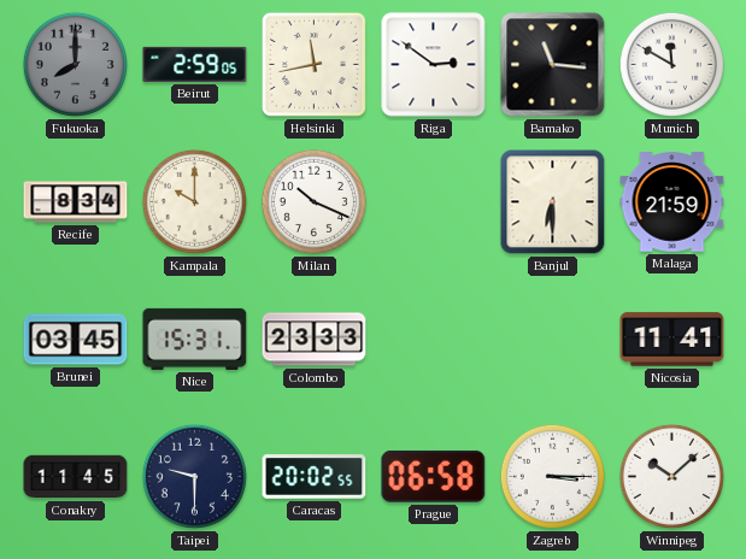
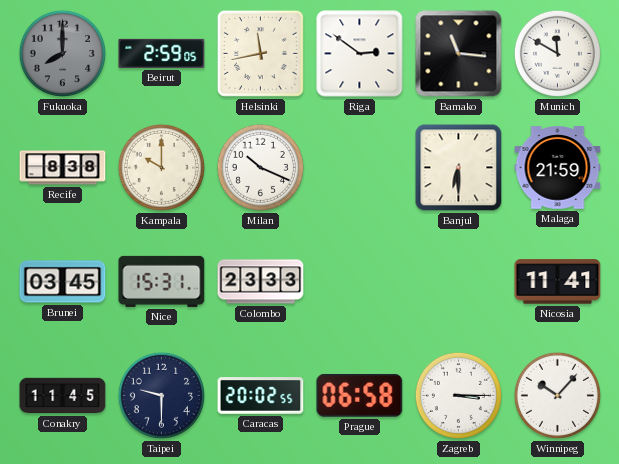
Recife: 8:34 -> 8:38
Winnipeg: 10:08 -> 10:07
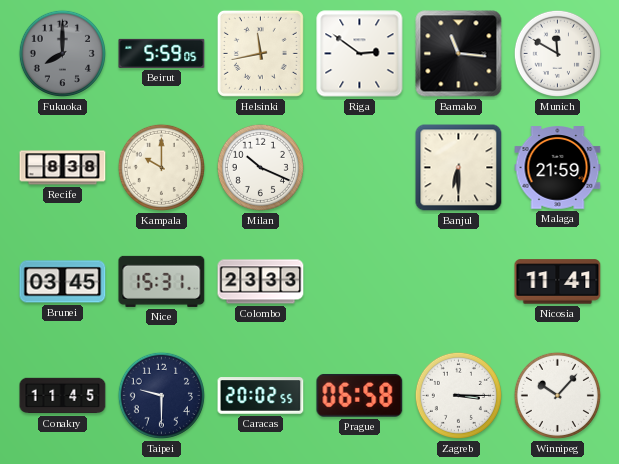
Beirut: 2:59 -> 5:59
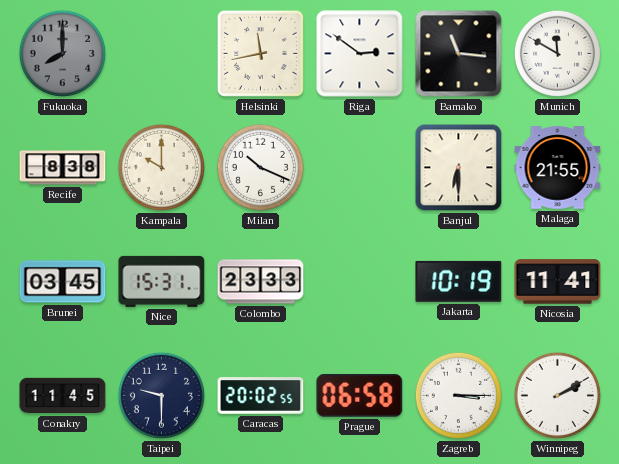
Beirut: 5:59 -> none
Malaga: 21:59 -> 21:55
Jakarta: none -> 10:19
Winnipeg: 10:07 -> 2:10
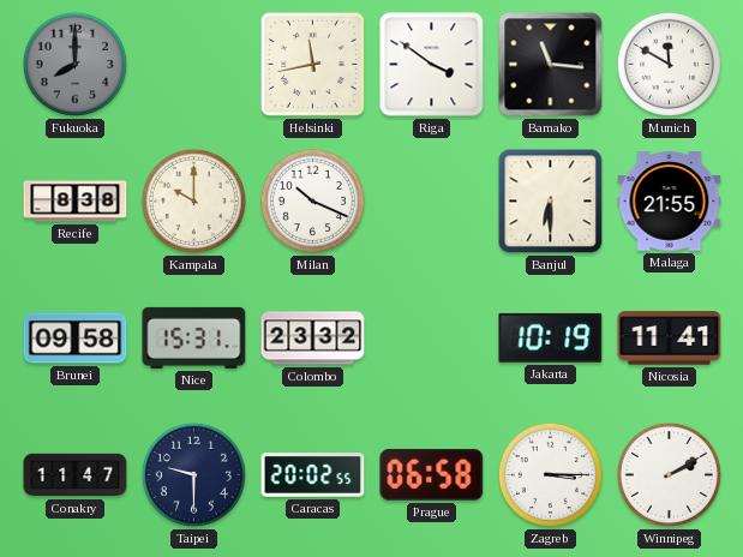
Riga: 2:51 -> 3:51
Brunei: 03:45 -> 09:58
Colombo: 23:33 -> 23:32
Conakry: 11:45 -> 11:47
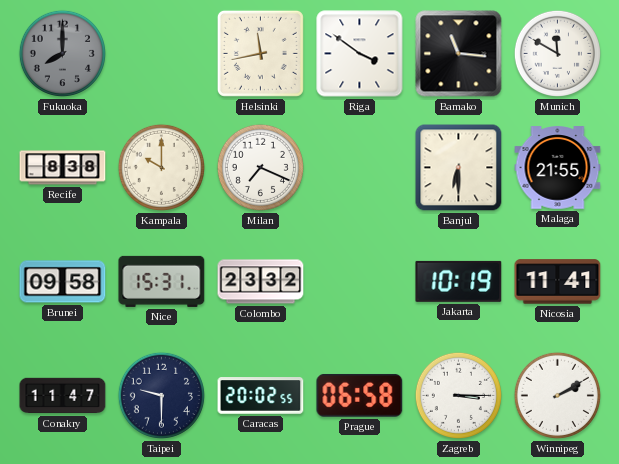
Milan: 10:19 -> 7:19
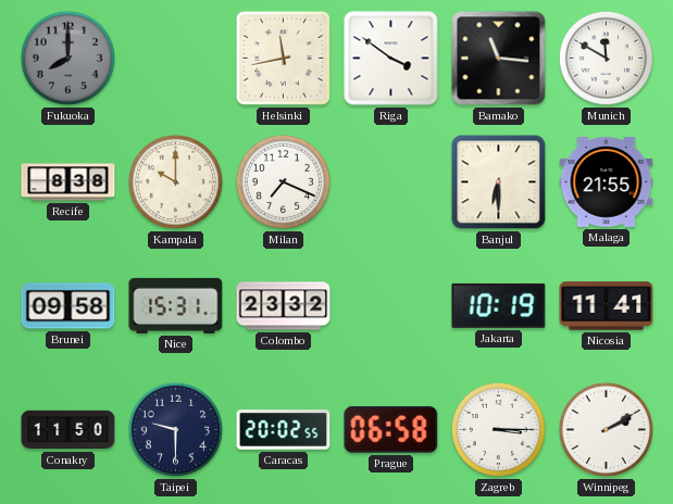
Conakry: 11:47 -> 11:50
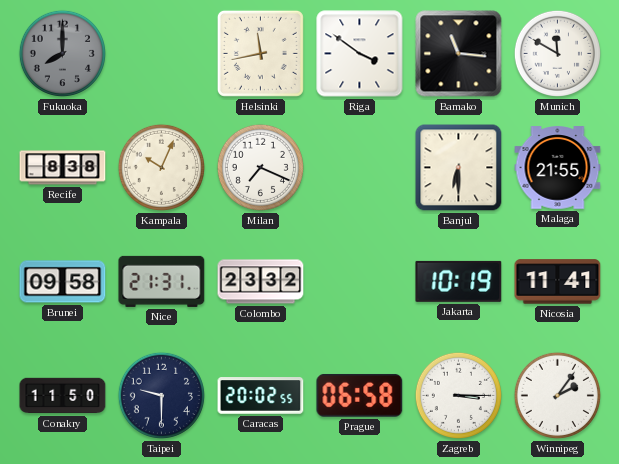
Kampala: 10:00 -> 10:04
Nice: 15:31 -> 21:31
Winnipeg: 2:10 -> 2:06
